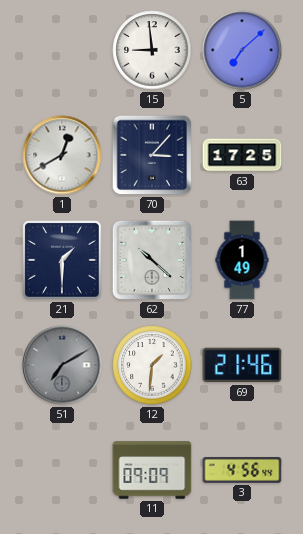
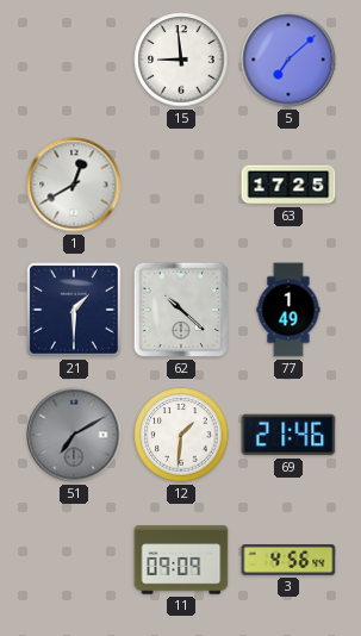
70: 3:07 -> none
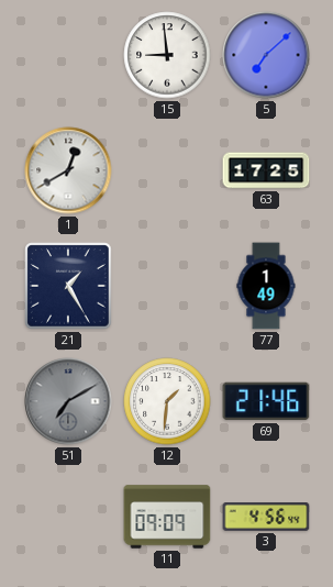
21: 1:30 -> 1:25
62: 10:22 -> none
